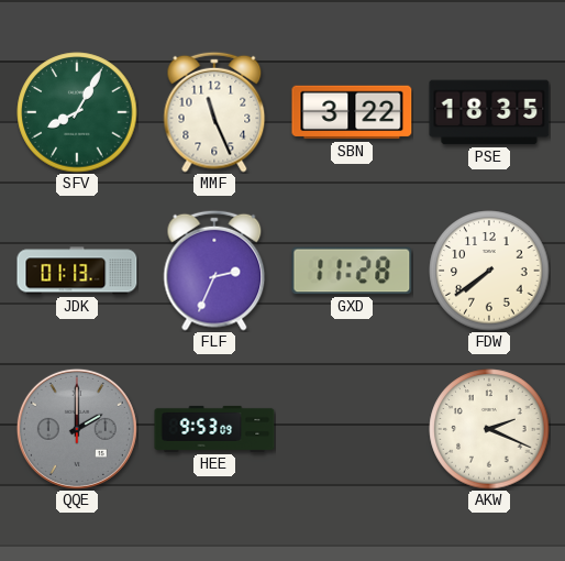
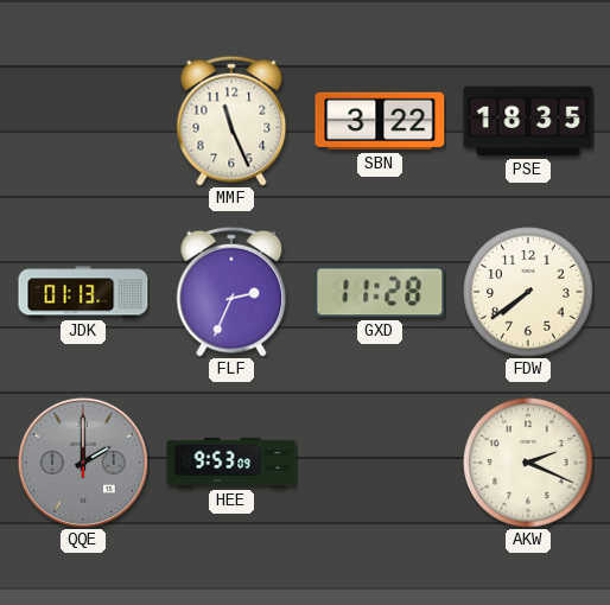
SFV: 8:05 -> none
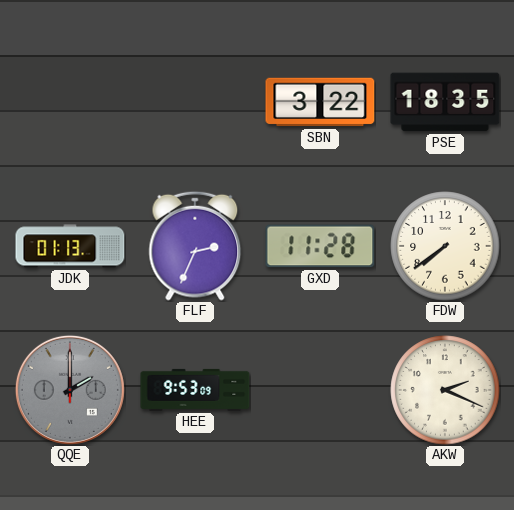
MMF: 11:26 -> none
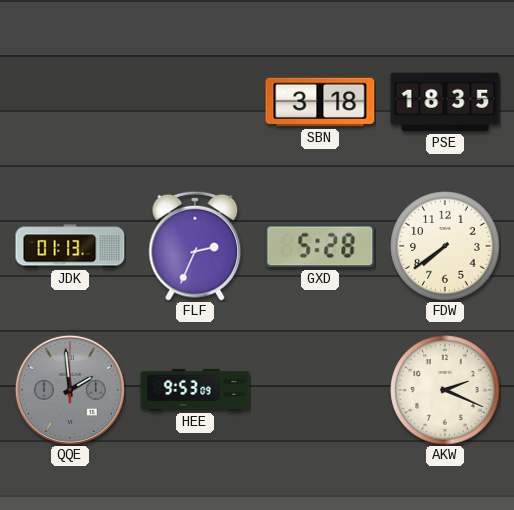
SBN: 3:22 -> 3:18
GXD: 11:28 -> 5:28
QQE: 2:00 -> 1:59
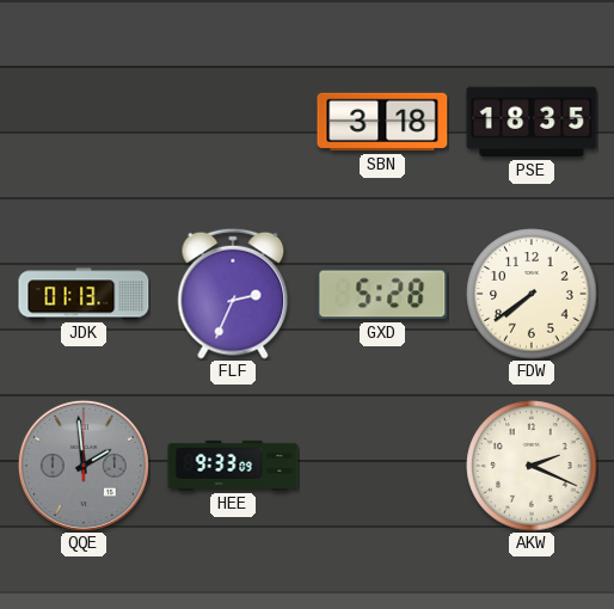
HEE: 9:53 -> 9:33
